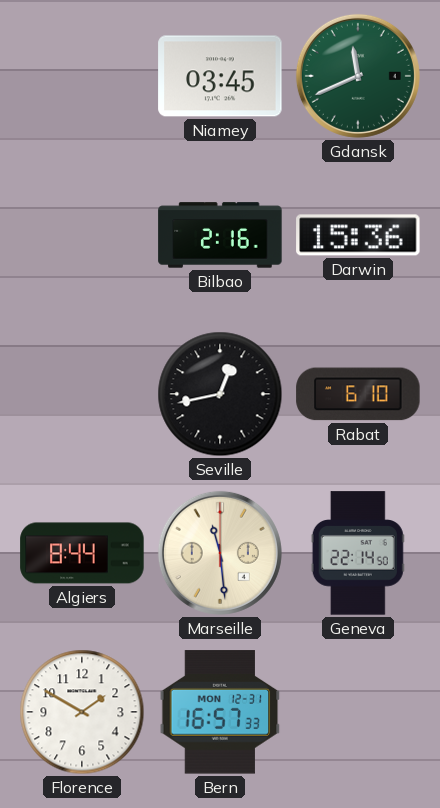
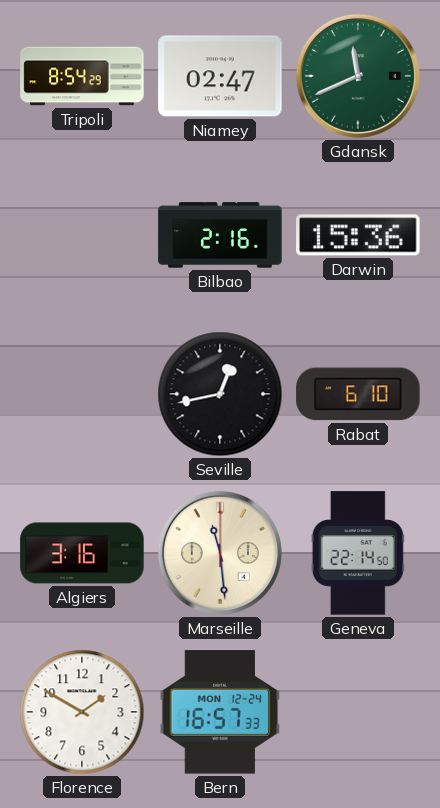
Tripoli: none -> 8:54
Niamey: 03:45 -> 02:47
Algiers: 8:44 -> 3:16
Bern date: MON 12-31 -> MON 12-24
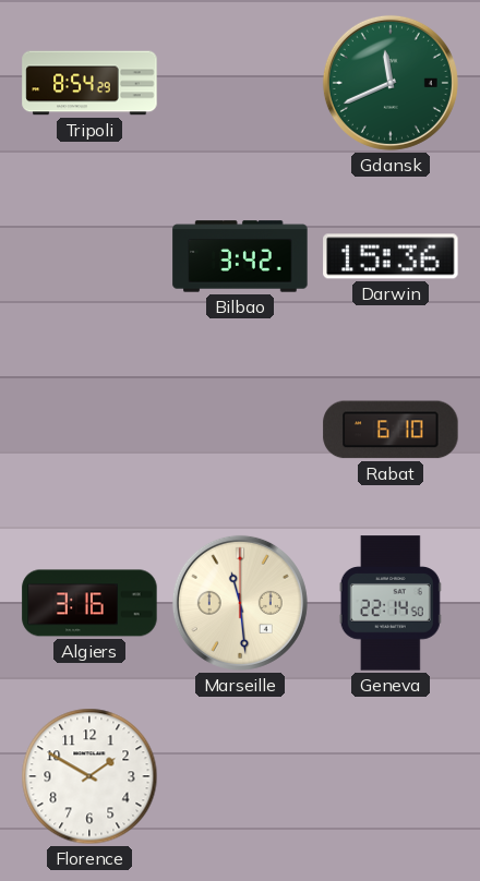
Niamey: 02:47 -> none
Bilbao: 2:16 -> 3:42
Seville: 12:43 -> none
Bern: 16:57 -> none
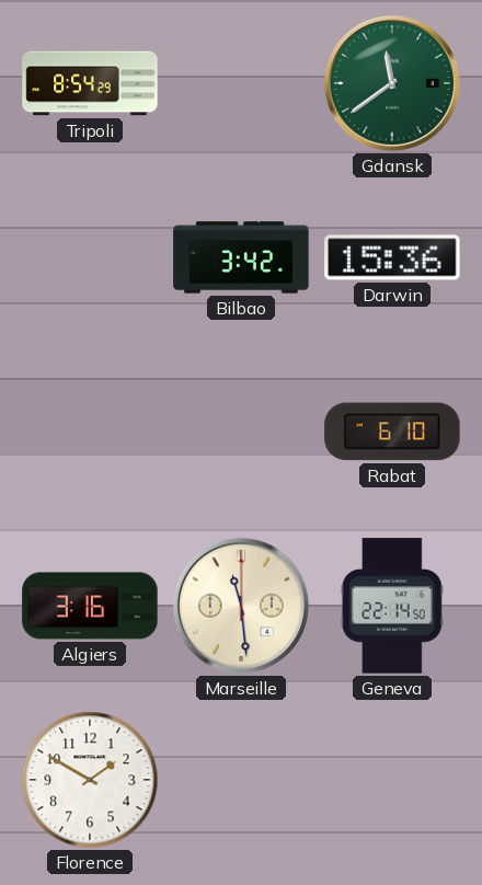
Gdansk: 11:41 -> 11:39
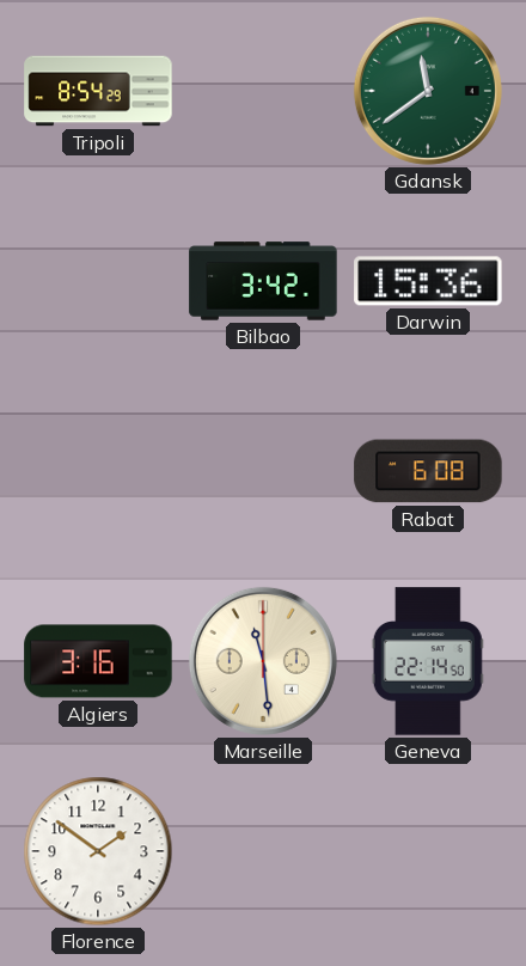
Rabat: 6:10 -> 6:08
Florence: 1:50 -> 1:51
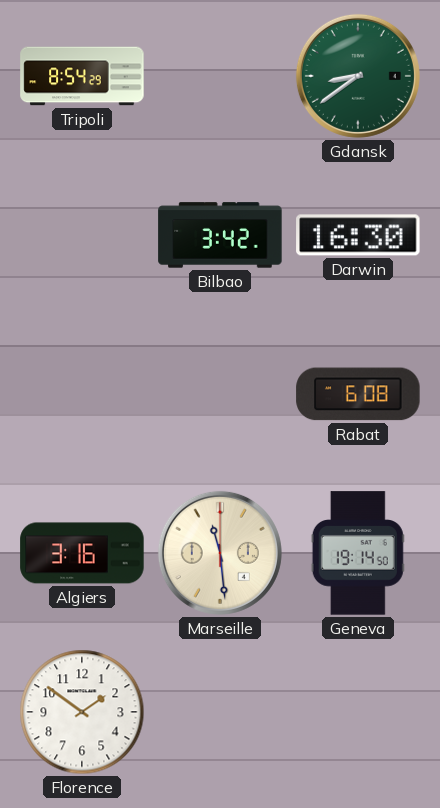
Gdansk: 11:39 -> 8:39
Darwin: 15:36 -> 16:30
Geneva: 22:14 -> 19:14
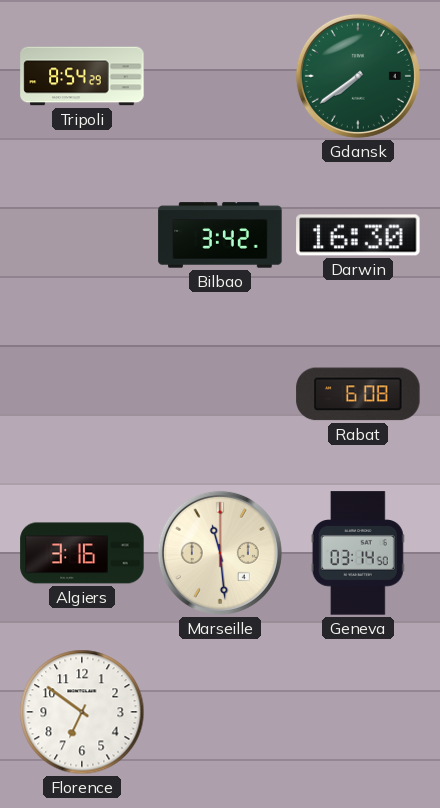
Gdansk: 8:39 -> 7:39
Geneva: 19:14 -> 03:14
Florence: 1:51 -> 6:51
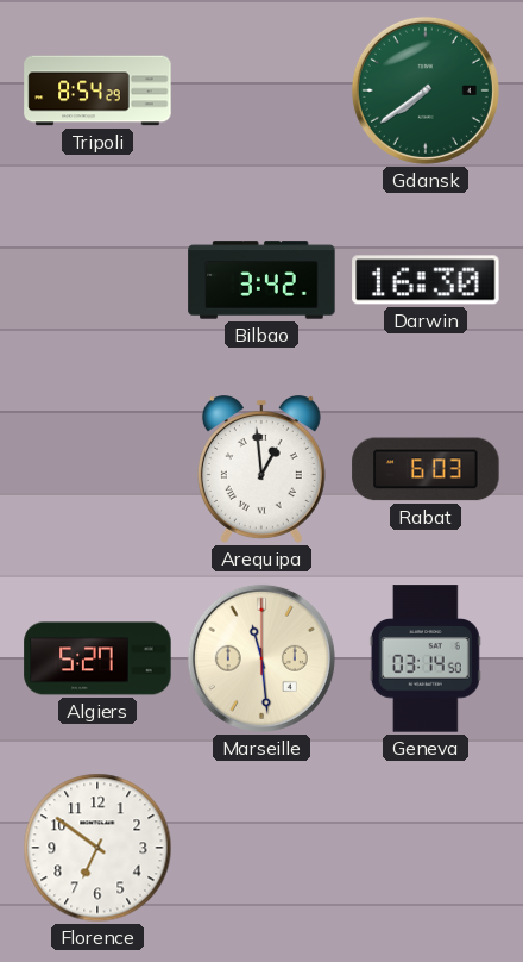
Arequipa: none -> 12:59
Rabat: 6:08 -> 6:03
Algiers: 3:16 -> 5:27
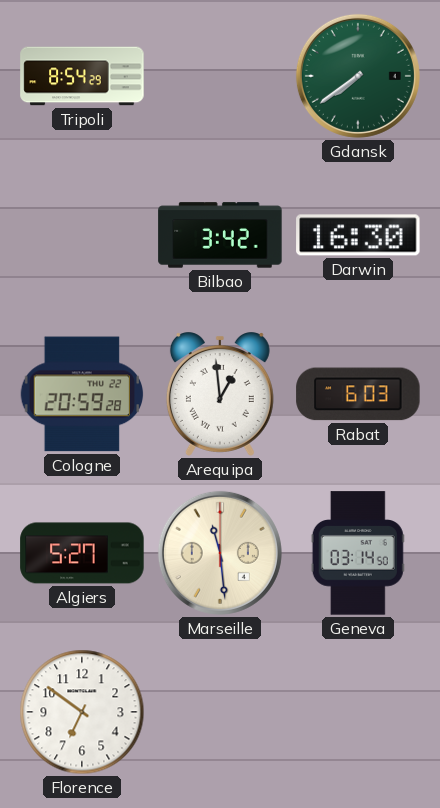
Cologne: none -> 20:59
